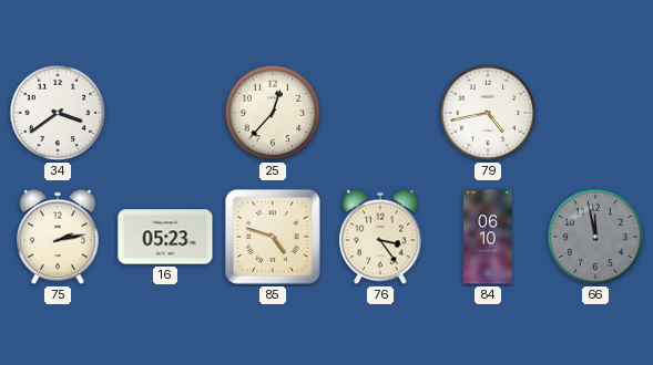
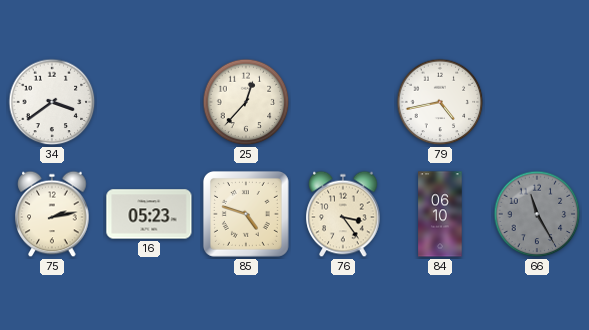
66: 11:58 -> 11:25
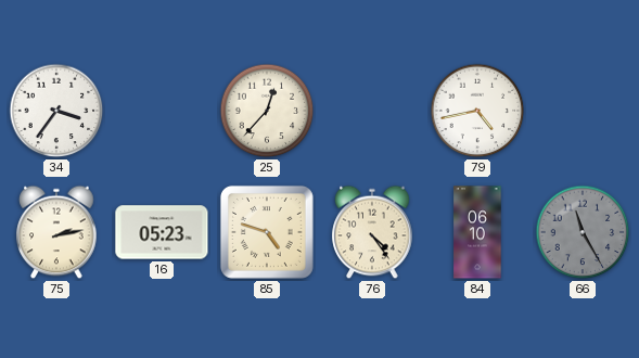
34: 3:39 -> 3:36
76: 3:24 -> 4:24
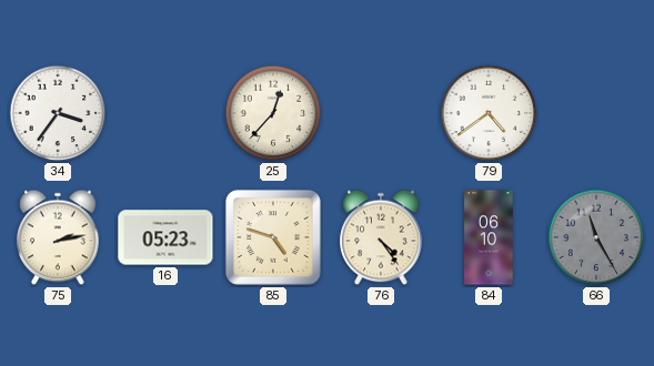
79: 4:43 -> 4:39
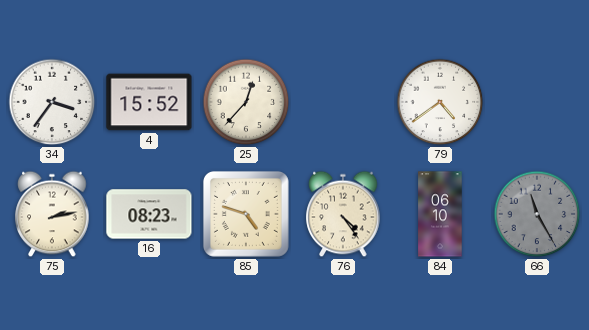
4: none -> 15:52
16: 05:23 -> 08:23
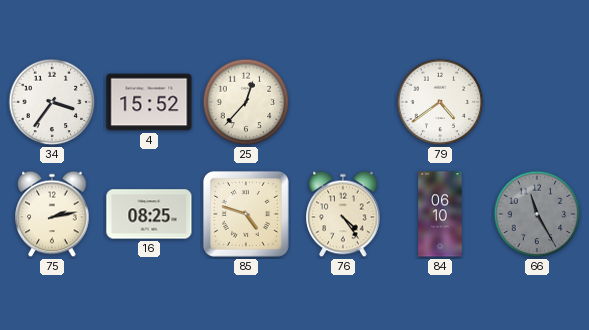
16: 08:23 -> 08:25
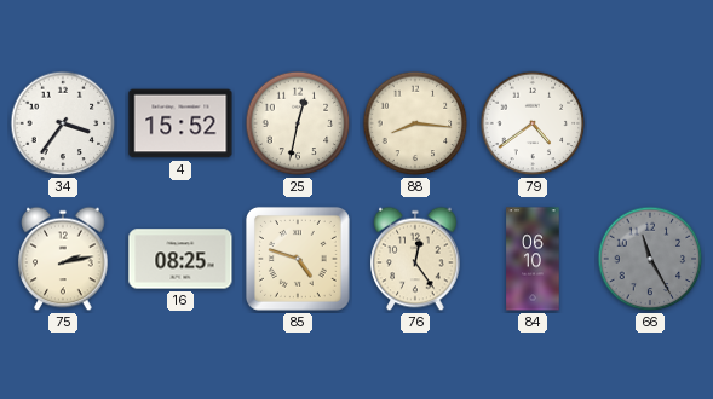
25: 12:37 -> 12:32
88: none -> 8:16
76: 4:24 -> 12:24
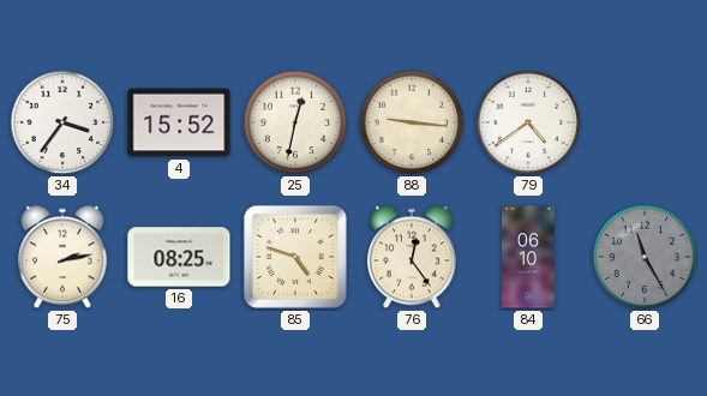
88: 8:16 -> 9:16
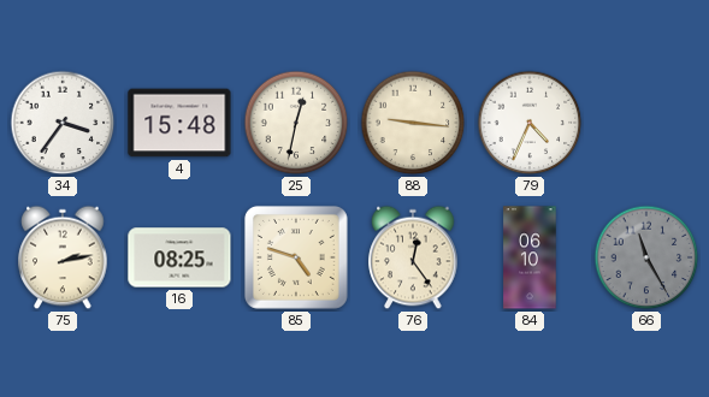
4: 15:52 -> 15:48
79: 4:39 -> 4:34
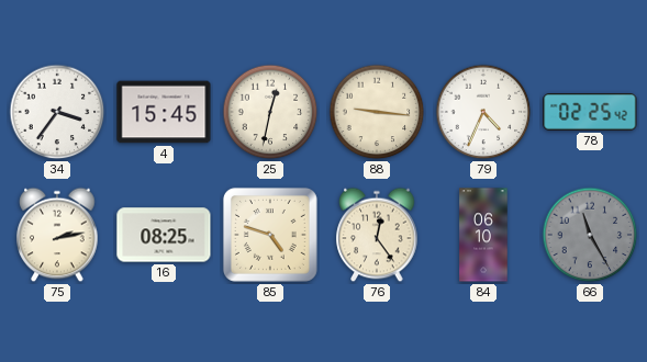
4: 15:48 -> 15:45
78: none -> 02:25
